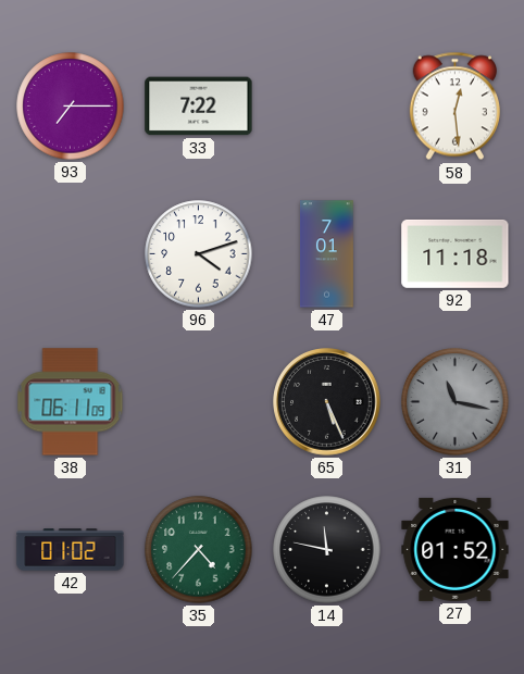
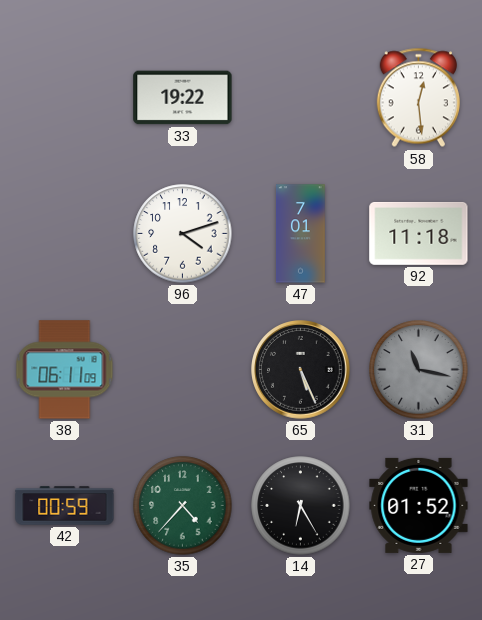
93: 7:15 -> none
33: 7:22 -> 19:22
42: 01:02 -> 00:59
14: 11:47 -> 6:25
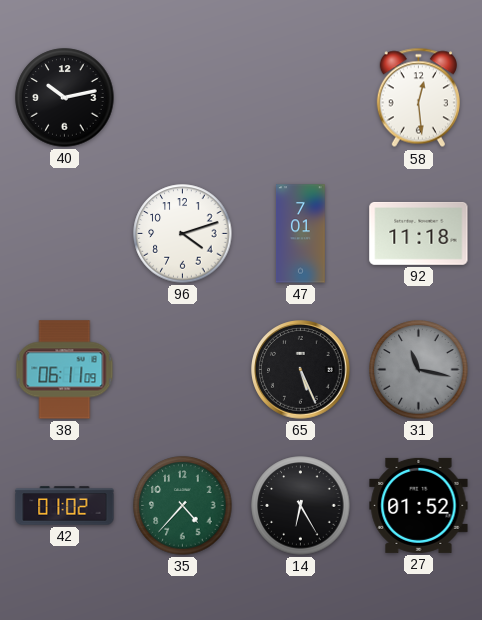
40: none -> 10:13
33: 19:22 -> none
42: 00:59 -> 01:02
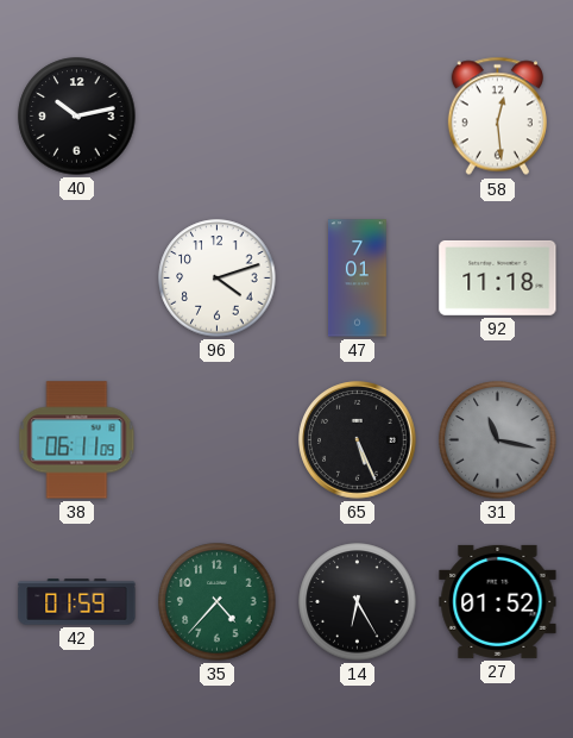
42: 01:02 -> 01:59
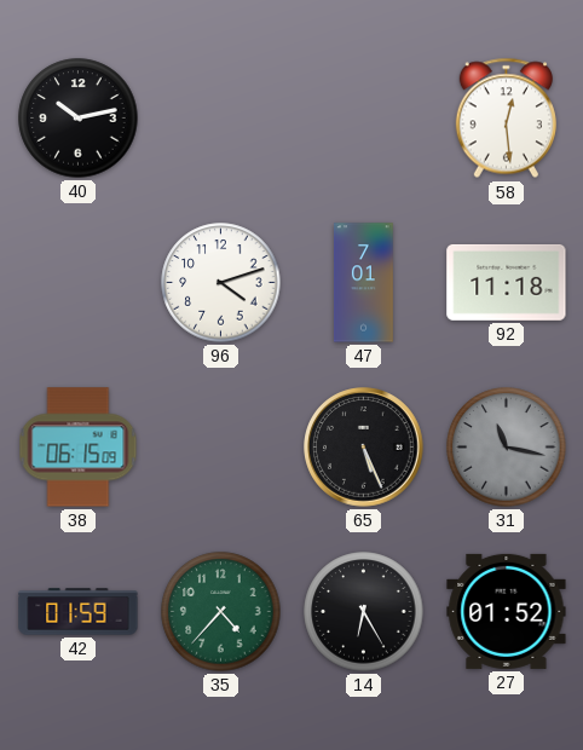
38: 06:11 -> 06:15
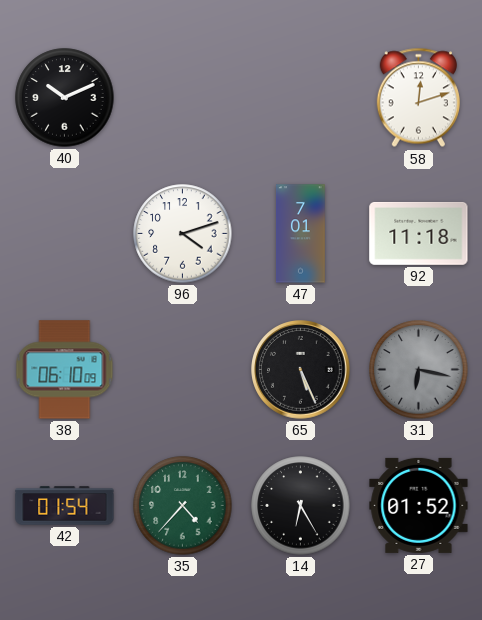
40: 10:13 -> 10:11
58: 12:29 -> 12:12
38: 06:15 -> 06:10
31: 11:17 -> 6:17
42: 01:59 -> 01:54
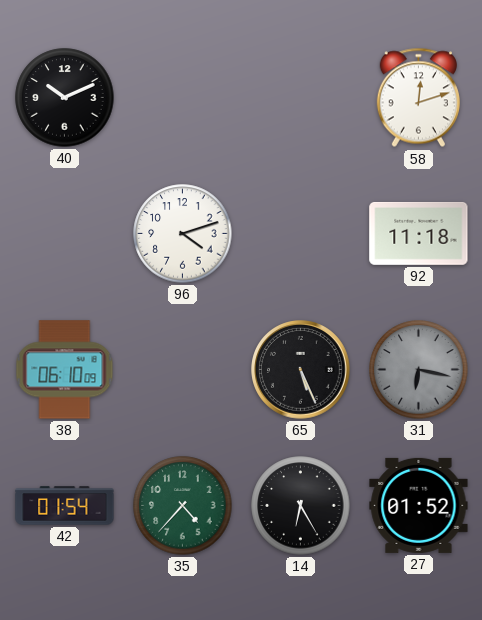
47: 7:01 -> none
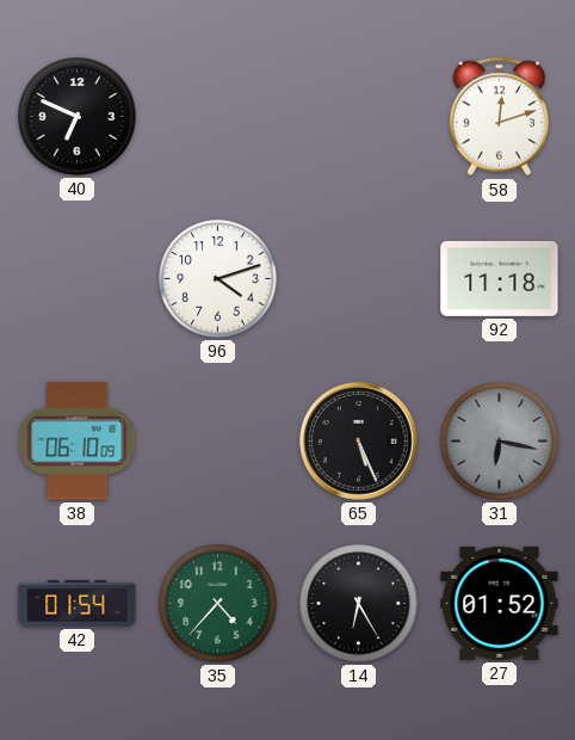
40: 10:11 -> 6:49
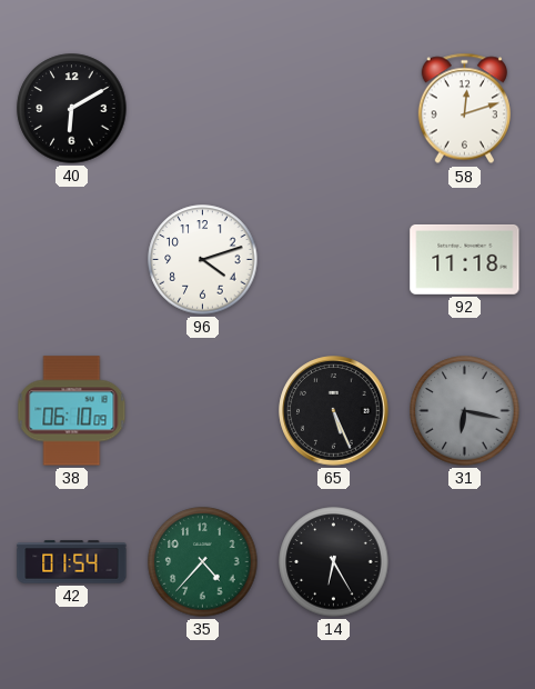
40: 6:49 -> 6:10
27: 01:52 -> none
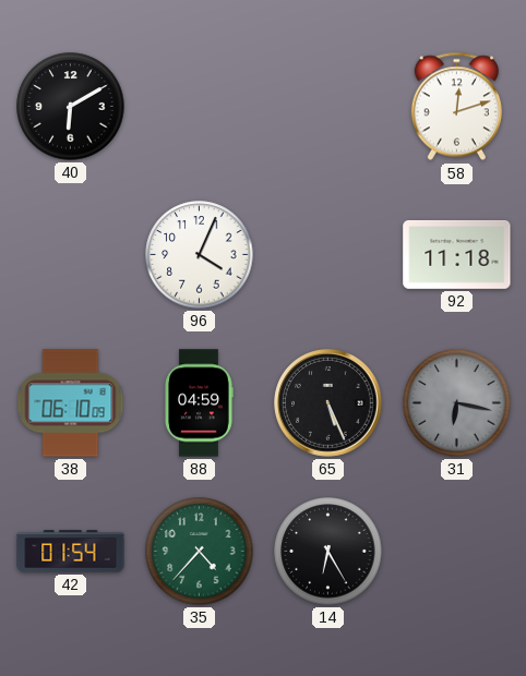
96: 4:12 -> 4:04
88: none -> 04:59
